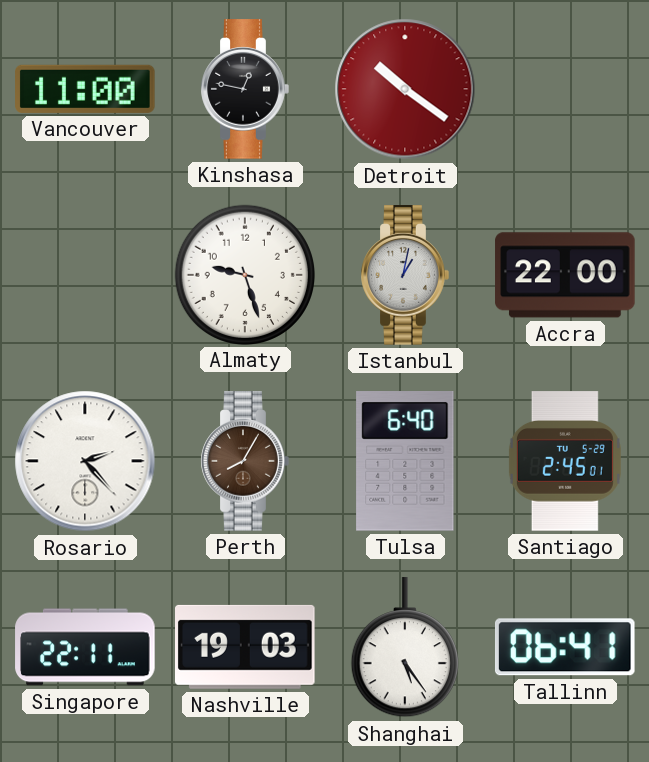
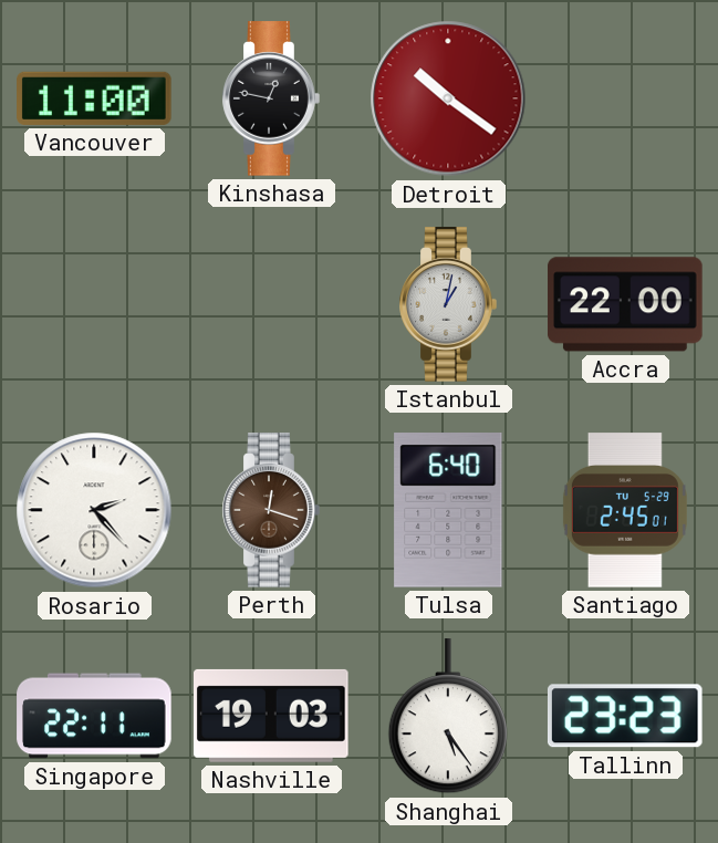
Almaty: 9:27 -> none
Perth: 8:05 -> 12:18
Tallinn: 06:41 -> 23:23
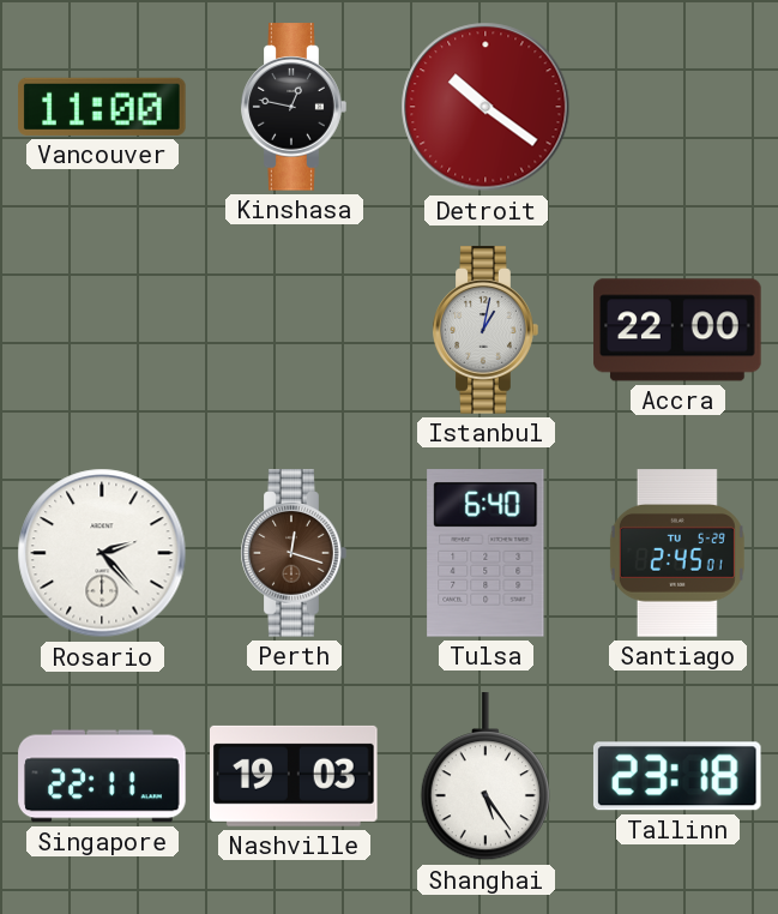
Tallinn: 23:23 -> 23:18
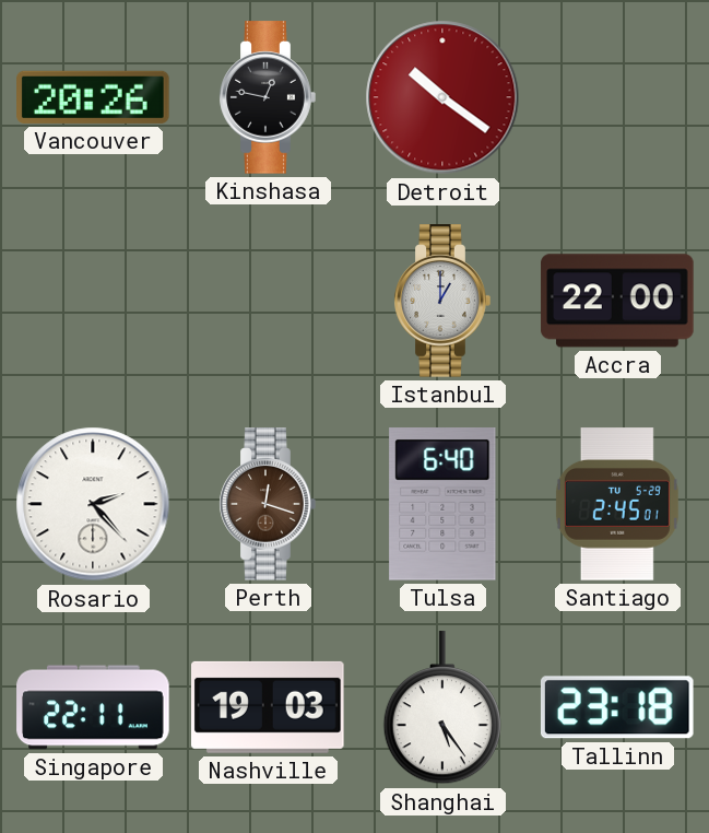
Vancouver: 11:00 -> 20:26
Istanbul: 1:02 -> 1:00
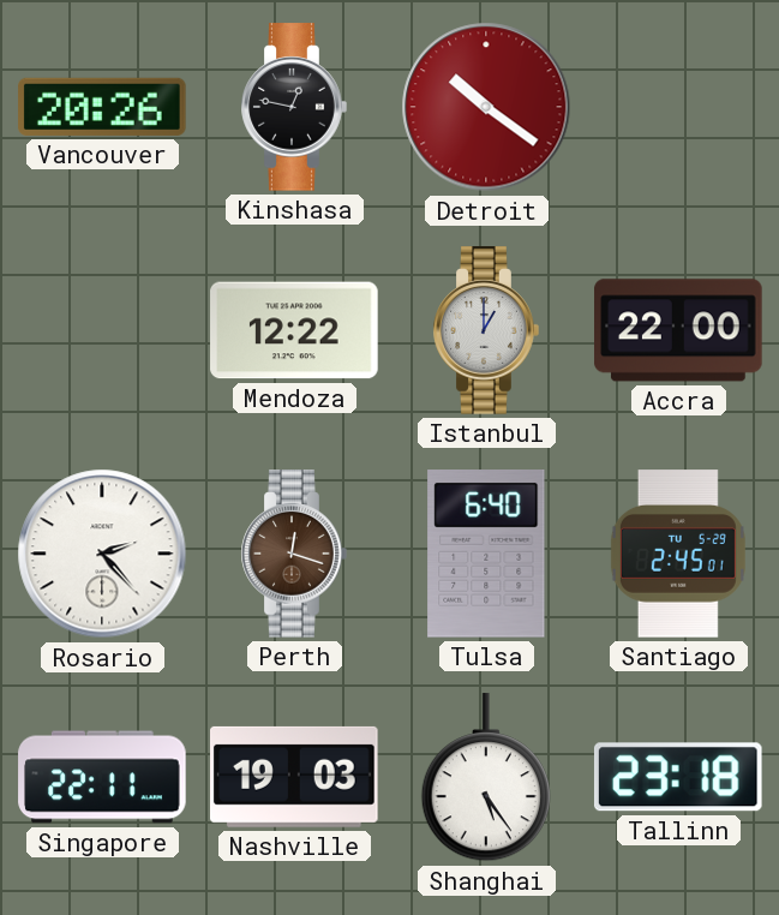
Mendoza: none -> 12:22
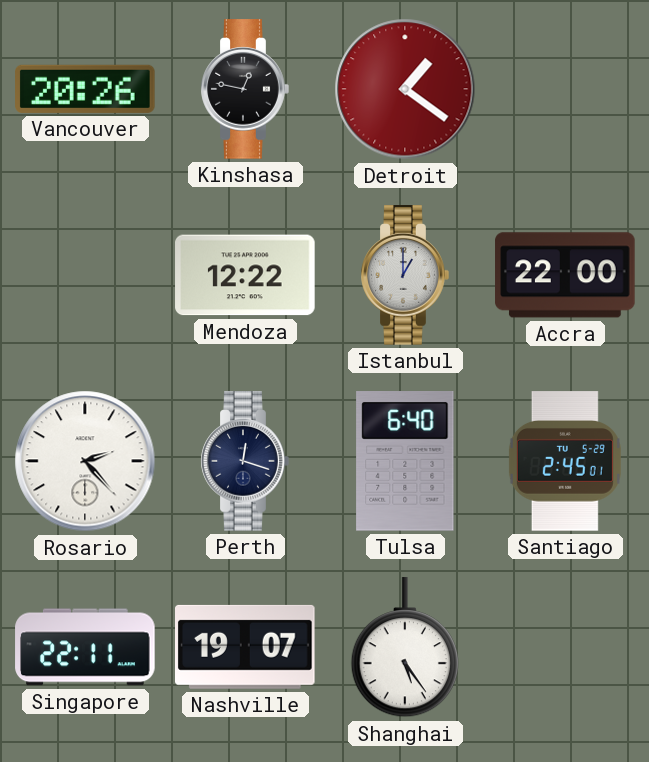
Detroit: 10:21 -> 1:21
Perth dial: brown -> navy
Nashville: 19:03 -> 19:07
Tallinn: 23:18 -> none
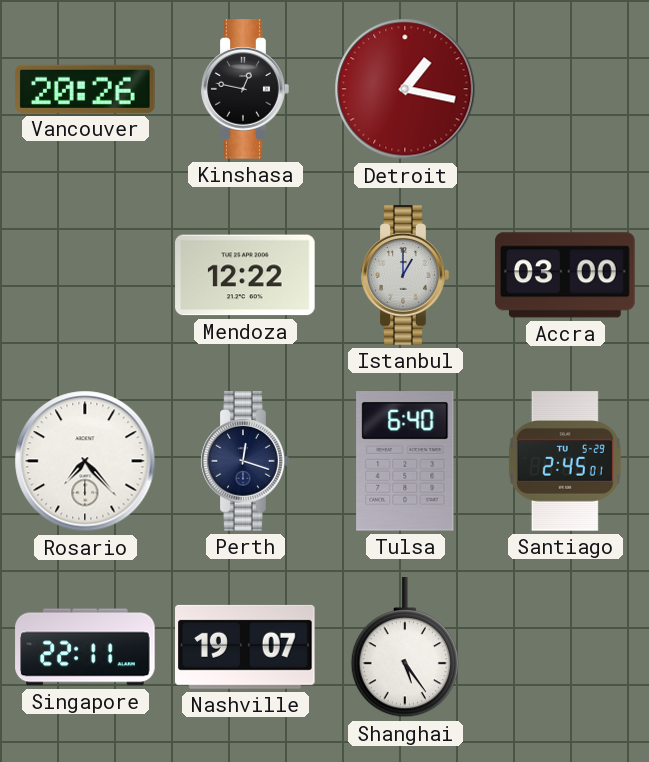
Detroit: 1:21 -> 1:17
Accra: 22:00 -> 03:00
Rosario: 2:23 -> 7:23
